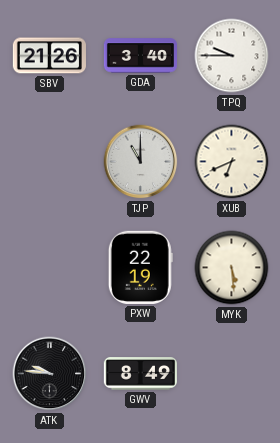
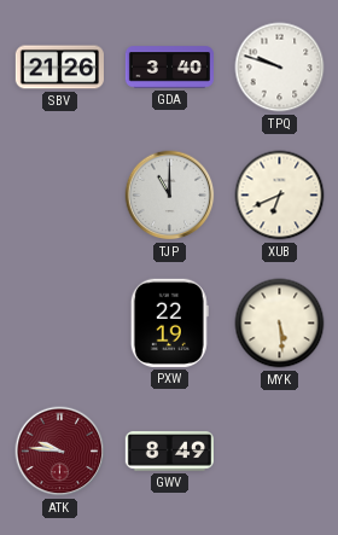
TPQ: 9:45 -> 9:48
ATK dial: black -> burgundy
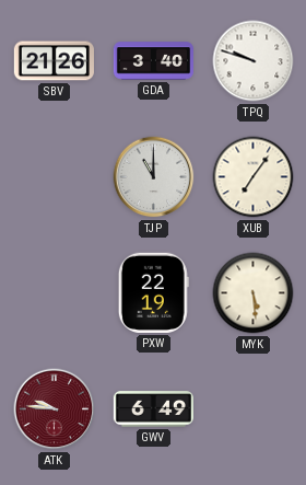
XUB: 6:41 -> 7:06
GWV: 8:49 -> 6:49
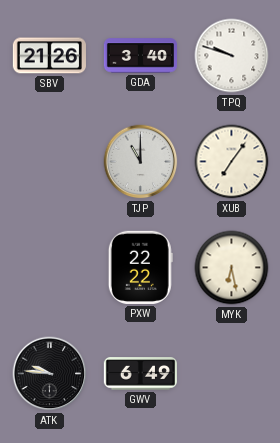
PXW: 22:19 -> 22:22
MYK: 5:29 -> 6:28
ATK dial: burgundy -> black
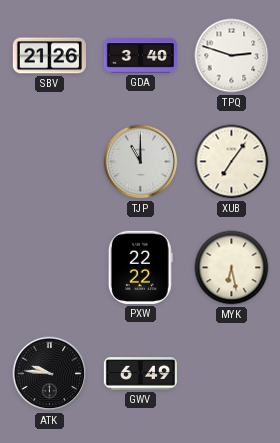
TPQ: 9:48 -> 2:48
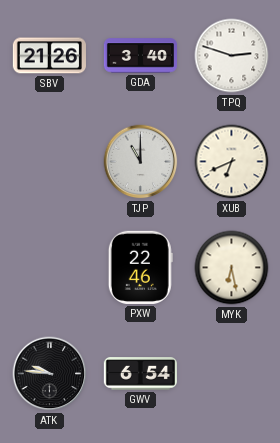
XUB: 7:06 -> 6:41
PXW: 22:22 -> 22:46
GWV: 6:49 -> 6:54
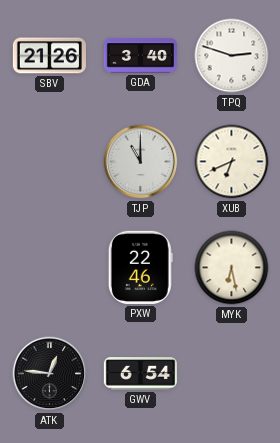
ATK: 9:46 -> 12:46
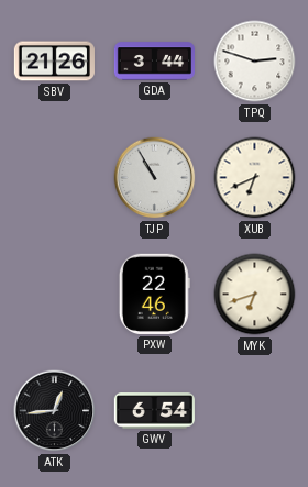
GDA: 3:40 -> 3:44
TJP: 11:00 -> 10:55
MYK: 6:28 -> 6:42
ATK: 12:46 -> 12:44
